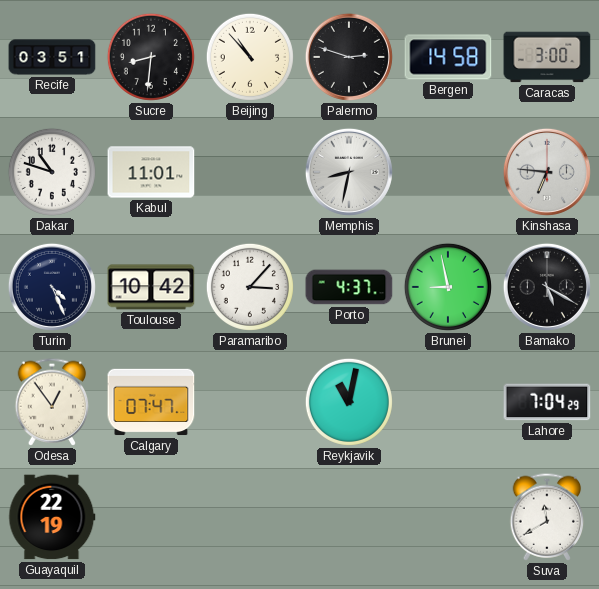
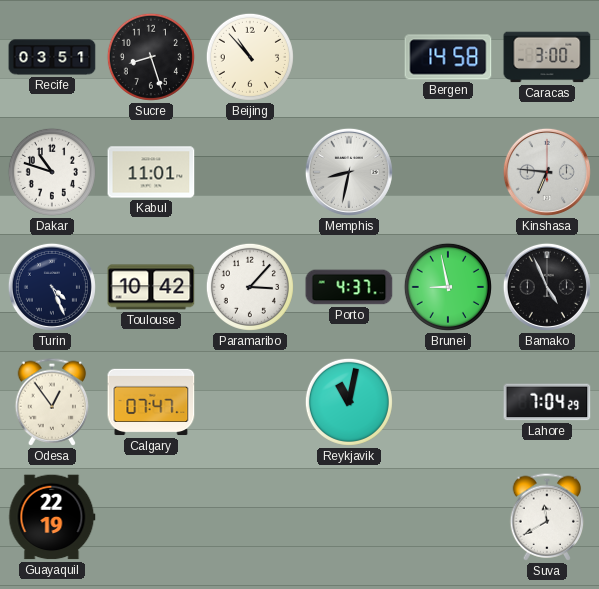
Sucre: 8:31 -> 8:27
Palermo: 2:48 -> none
Bamako: 5:20 -> 4:56
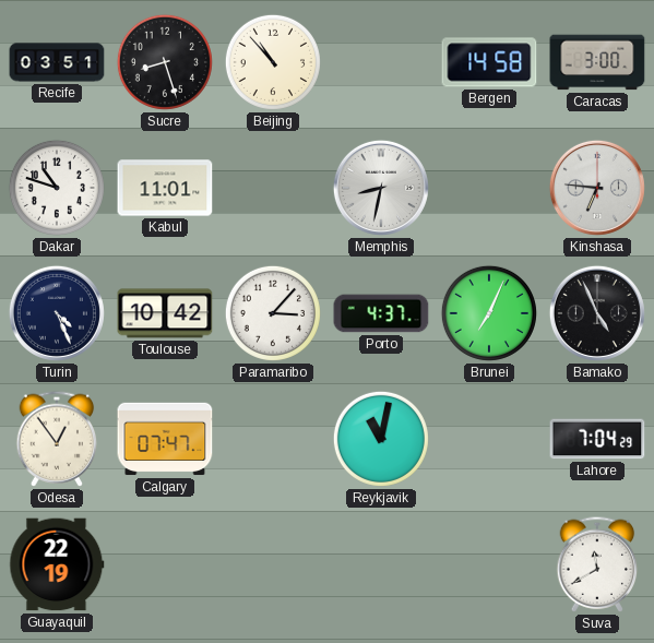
Brunei: 8:58 -> 7:04
